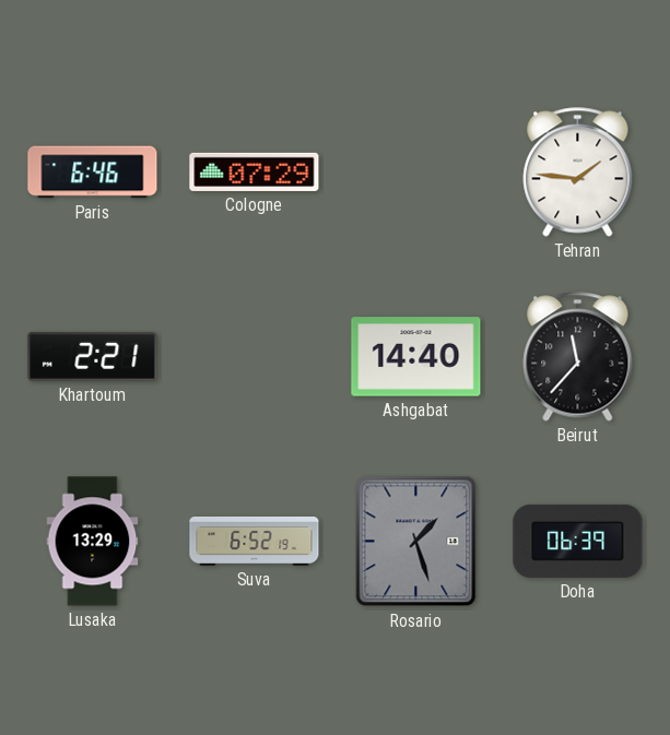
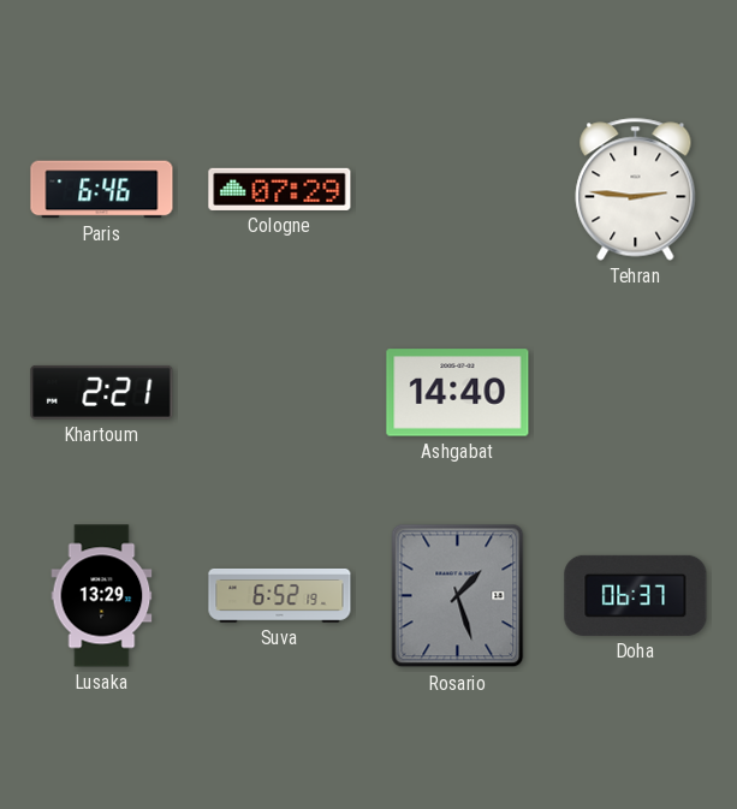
Tehran: 1:46 -> 2:46
Beirut: 11:37 -> none
Doha: 06:39 -> 06:37
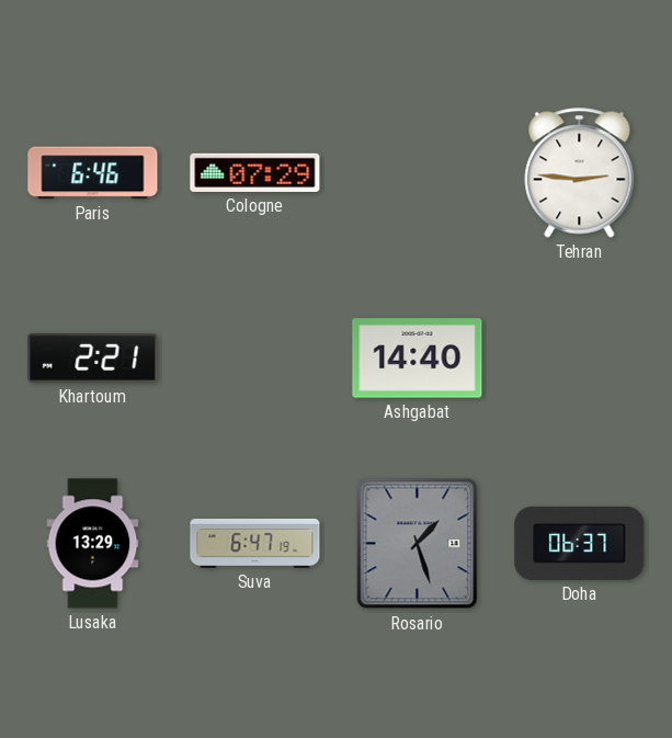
Suva: 6:52 -> 6:47
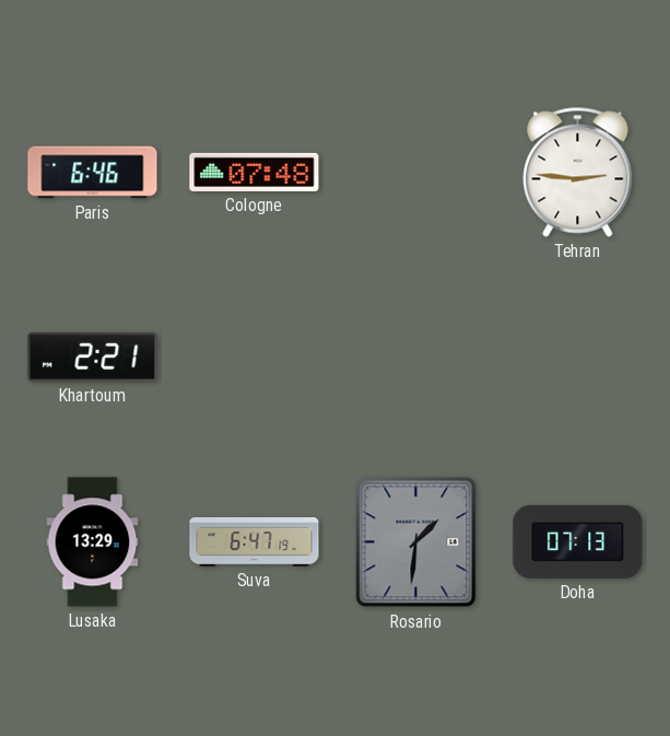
Cologne: 07:29 -> 07:48
Ashgabat: 14:40 -> none
Rosario: 1:27 -> 1:31
Doha: 06:37 -> 07:13
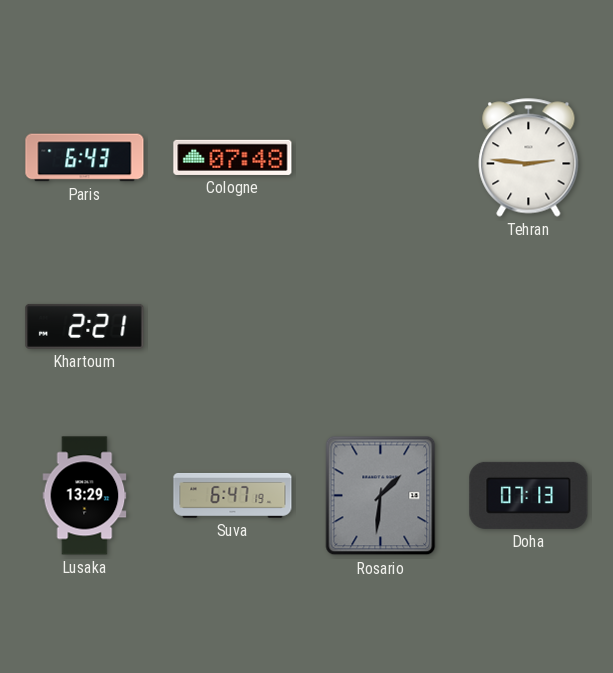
Paris: 6:46 -> 6:43
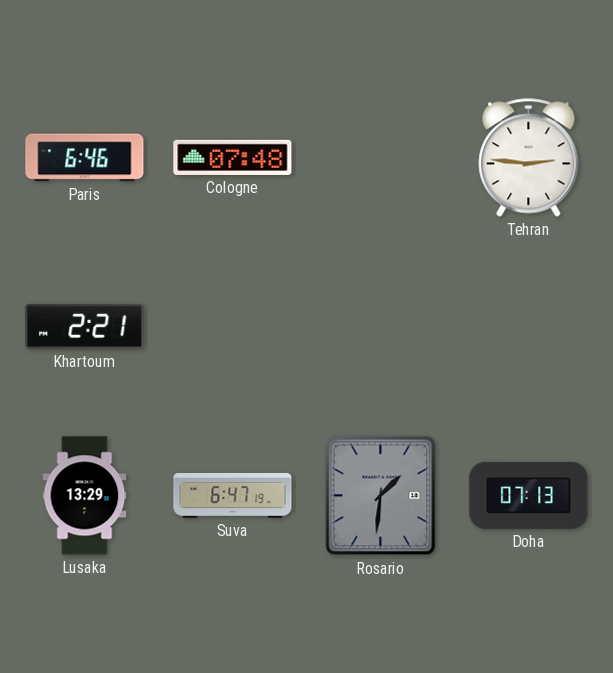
Paris: 6:43 -> 6:46
